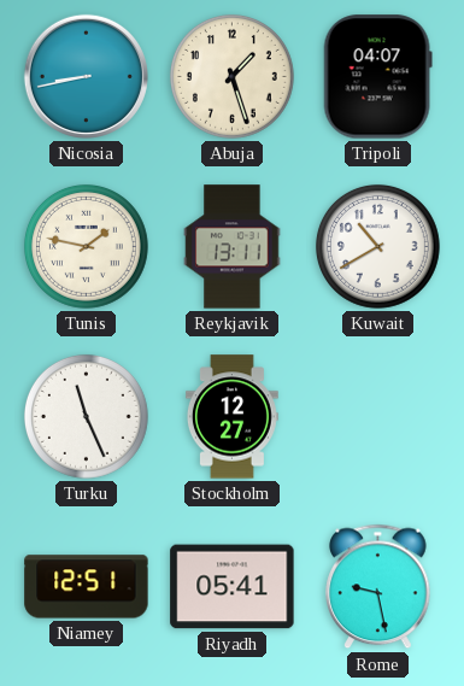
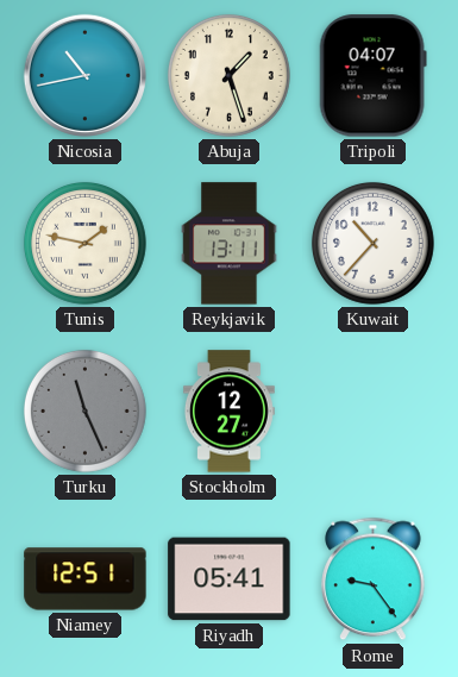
Nicosia: 8:43 -> 10:43
Kuwait: 10:40 -> 10:37
Turku dial: white -> grey
Rome: 9:28 -> 9:24
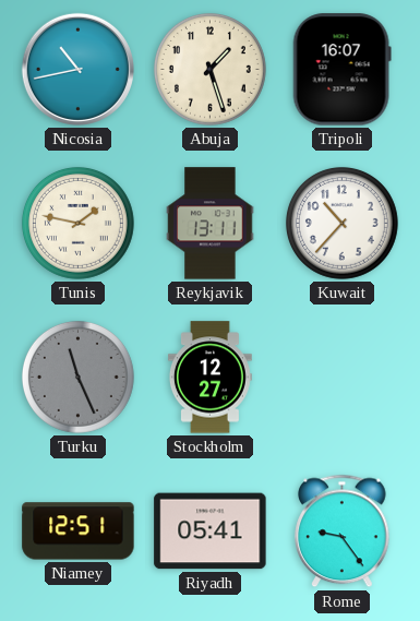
Tripoli: 04:07 -> 16:07
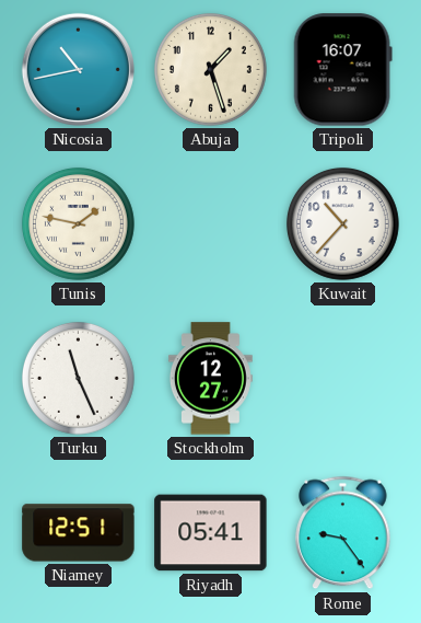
Reykjavik: 13:11 -> none
Turku dial: grey -> white
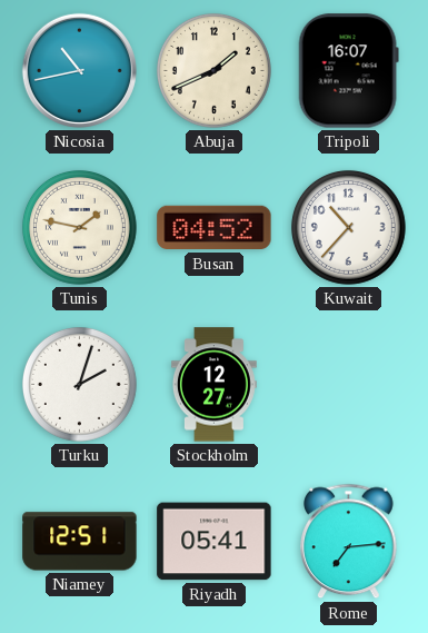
Abuja: 1:27 -> 1:41
Busan: none -> 04:52
Turku: 11:26 -> 2:03
Rome: 9:24 -> 7:14
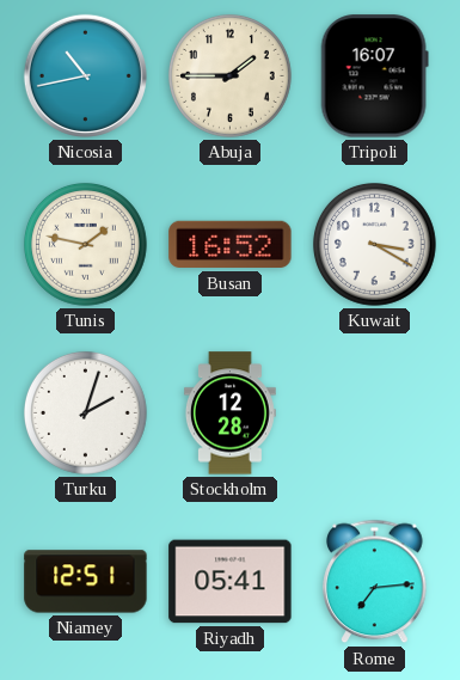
Abuja: 1:41 -> 1:45
Busan: 04:52 -> 16:52
Kuwait: 10:37 -> 3:20
Stockholm: 12:27 -> 12:28
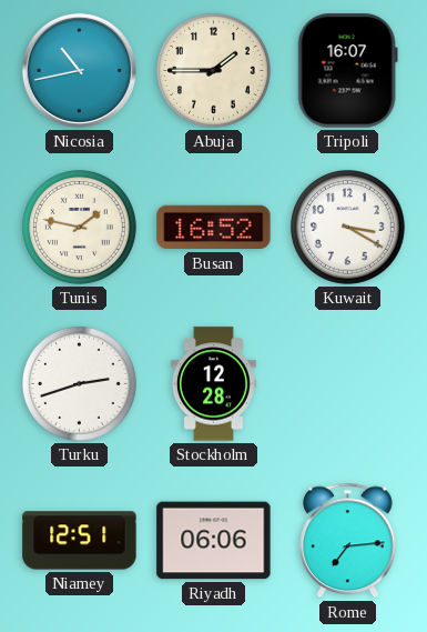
Turku: 2:03 -> 2:42
Riyadh: 05:41 -> 06:06
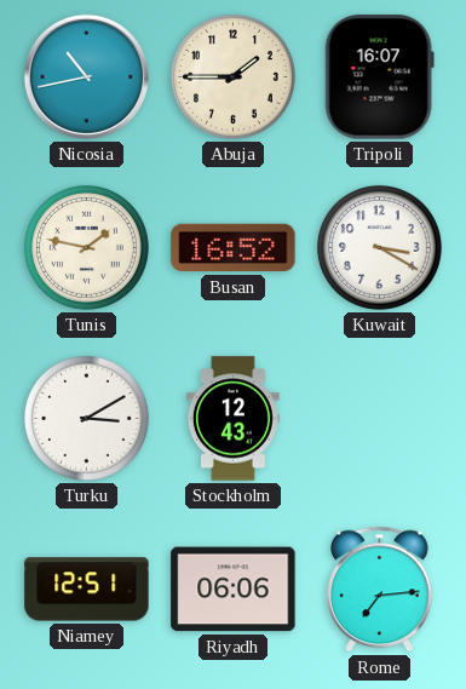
Turku: 2:42 -> 3:10
Stockholm: 12:28 -> 12:43
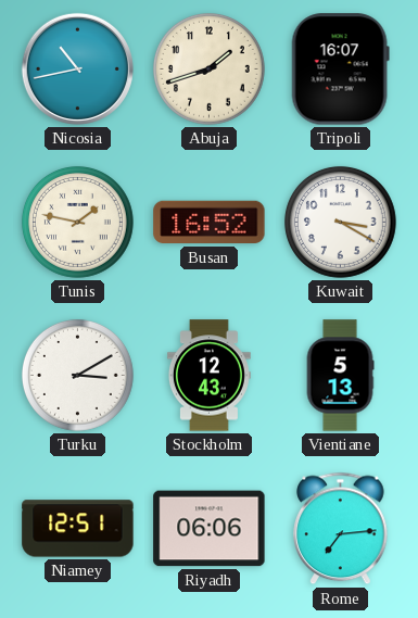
Abuja: 1:45 -> 1:42
Vientiane: none -> 5:13
